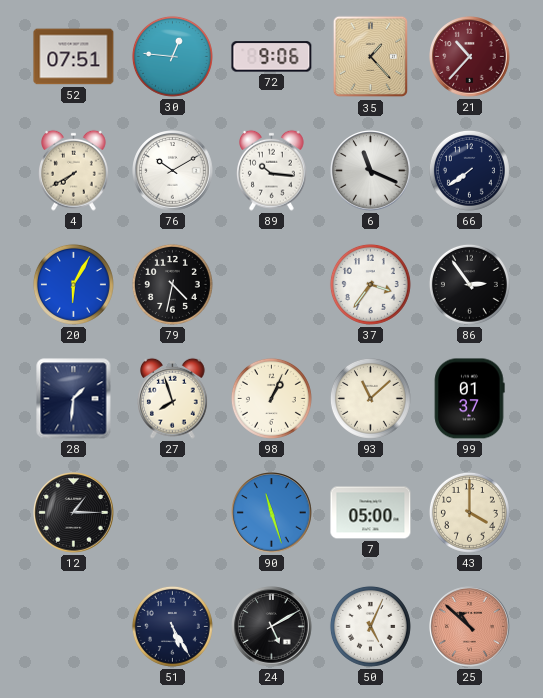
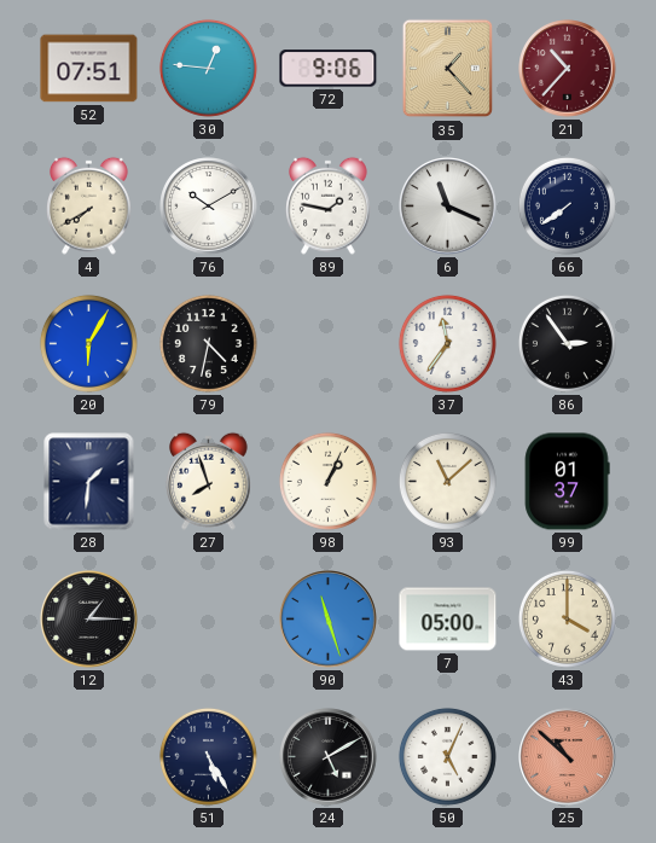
89: 10:16 -> 1:47
37: 3:36 -> 11:36
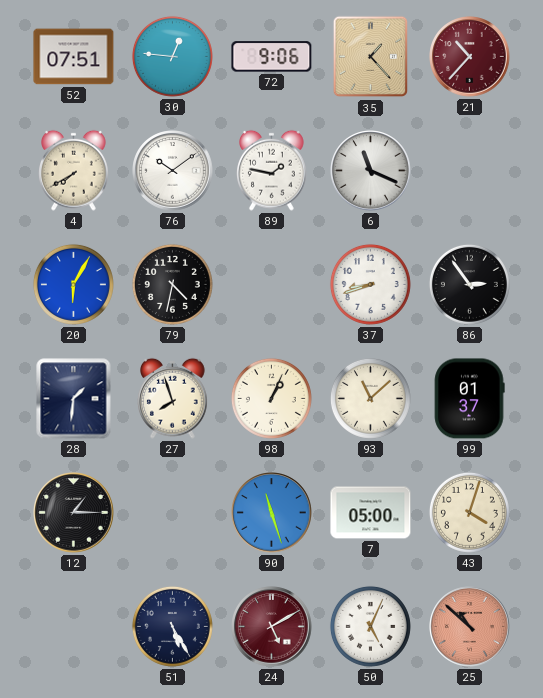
76: 10:10 -> 10:09
66: 7:39 -> none
37: 11:36 -> 8:42
43: 4:00 -> 4:03
24 dial: black -> burgundy
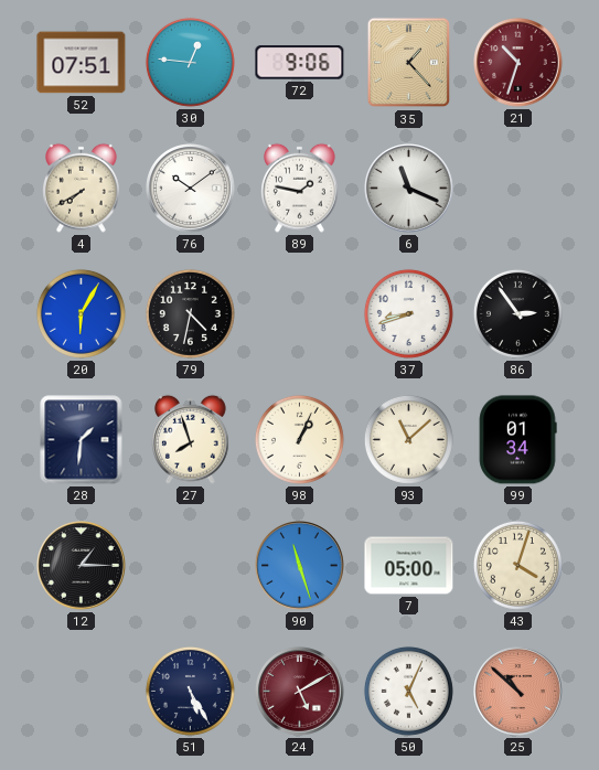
21: 10:37 -> 10:33
99: 01:37 -> 01:34
